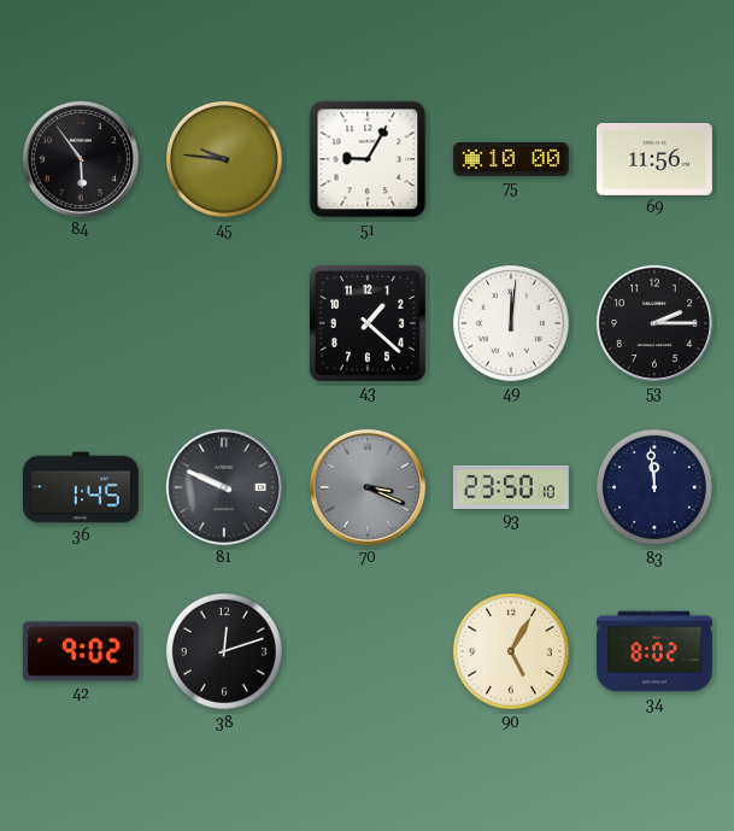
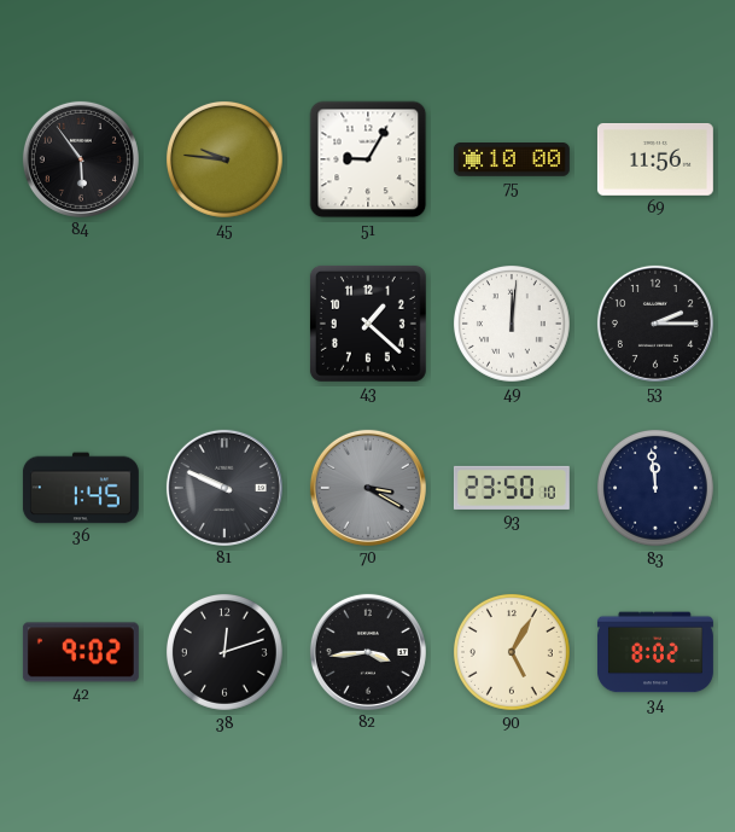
70: 3:19 -> 3:20
82: none -> 3:44
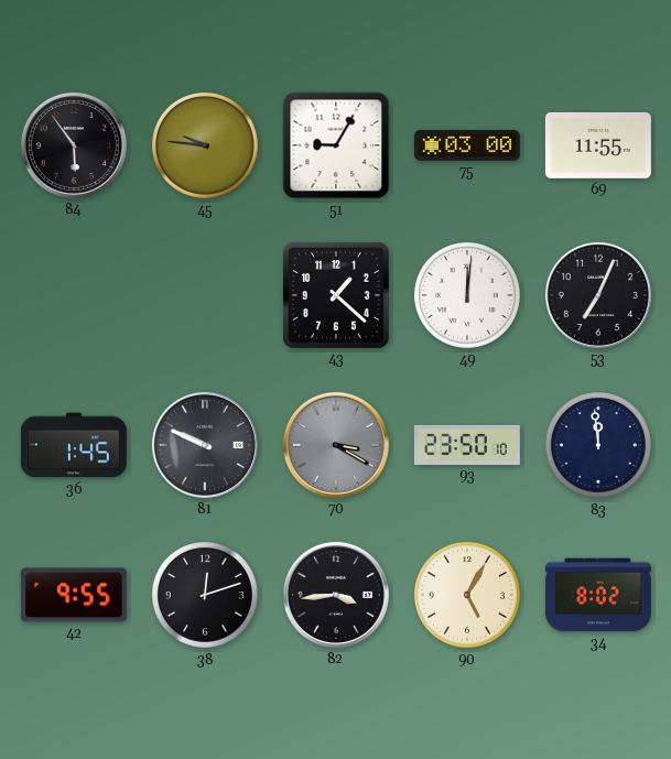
75: 10:00 -> 03:00
69: 11:56 -> 11:55
53: 2:15 -> 7:04
42: 9:02 -> 9:55
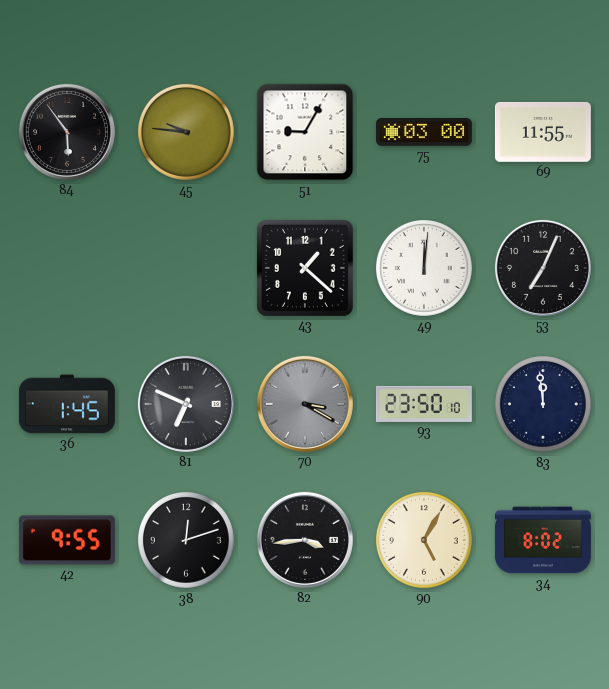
81: 9:49 -> 6:49
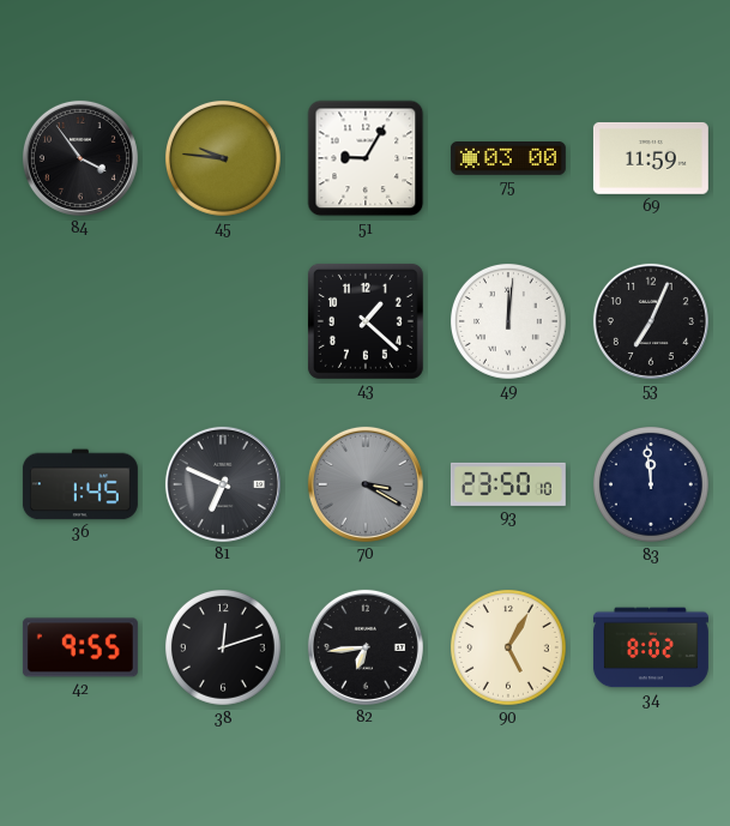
84: 5:54 -> 3:54
69: 11:55 -> 11:59
82: 3:44 -> 6:44
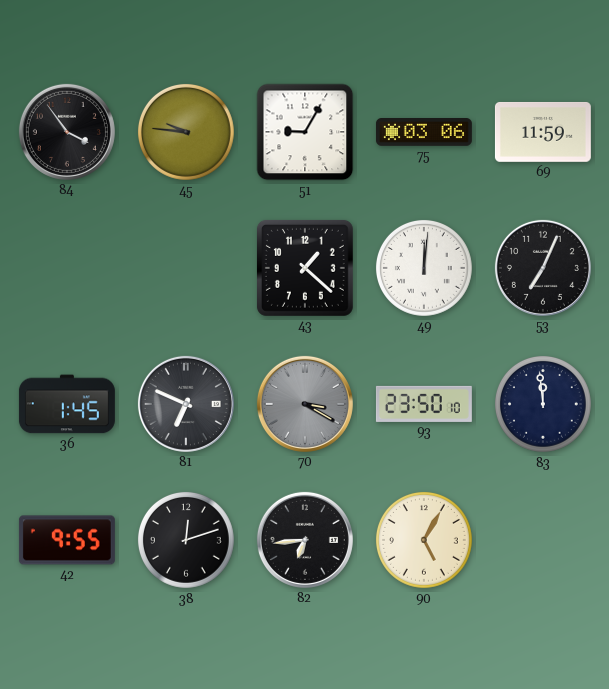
75: 03:00 -> 03:06
34: 8:02 -> none
